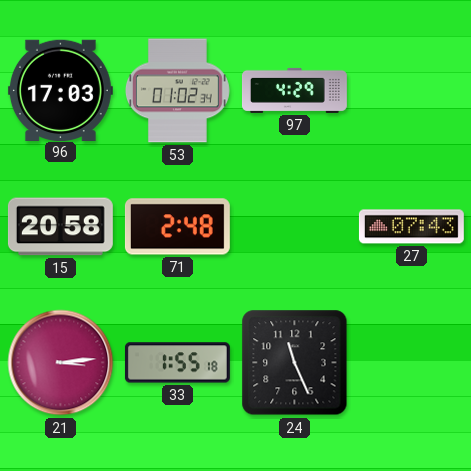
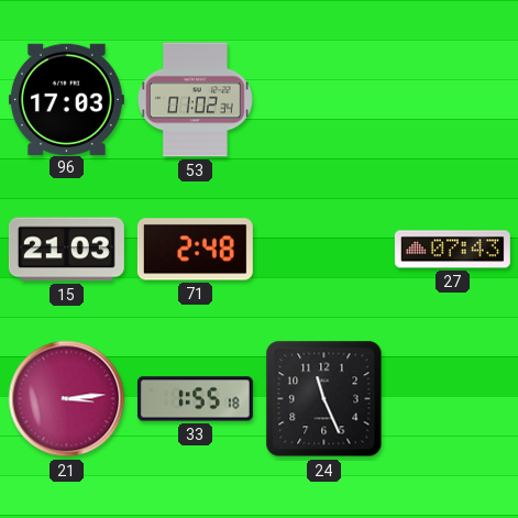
97: 4:29 -> none
15: 20:58 -> 21:03
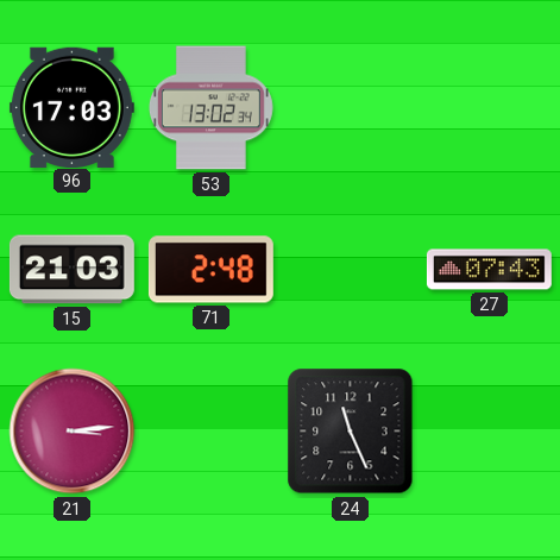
53: 01:02 -> 13:02
33: 1:55 -> none
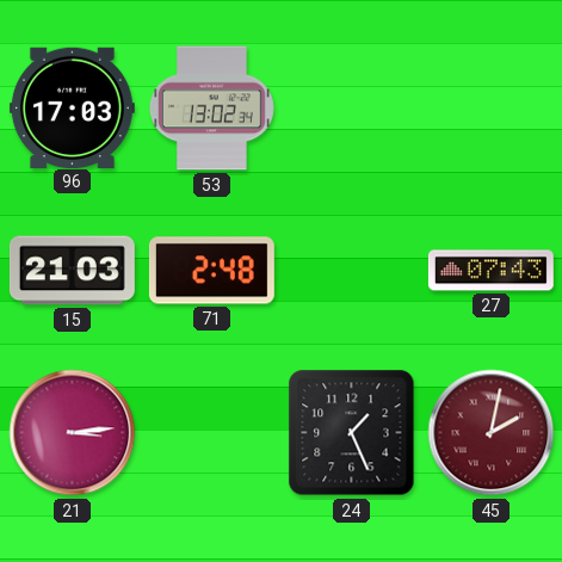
24: 11:26 -> 1:26
45: none -> 2:02
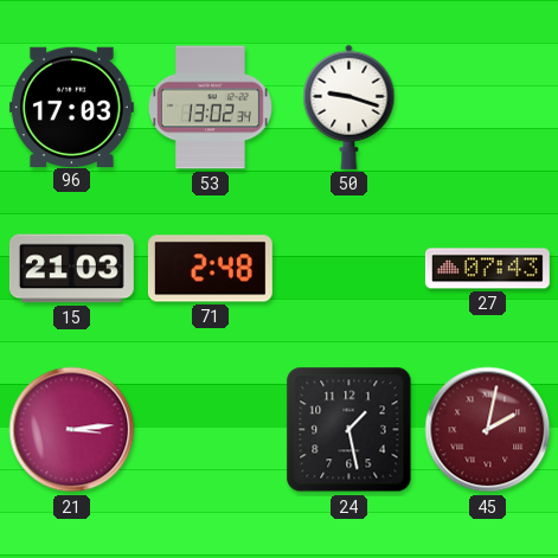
50: none -> 9:18
24: 1:26 -> 1:28
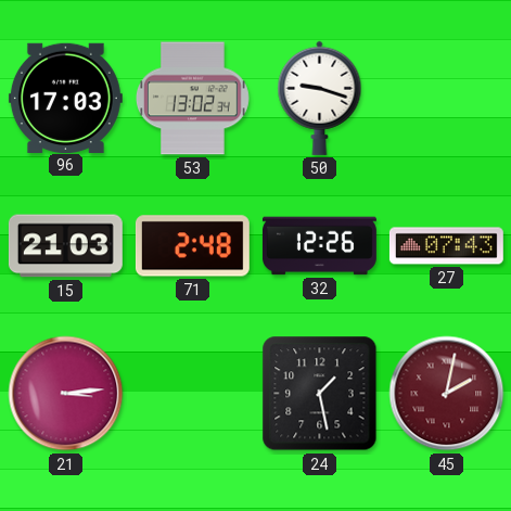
32: none -> 12:26
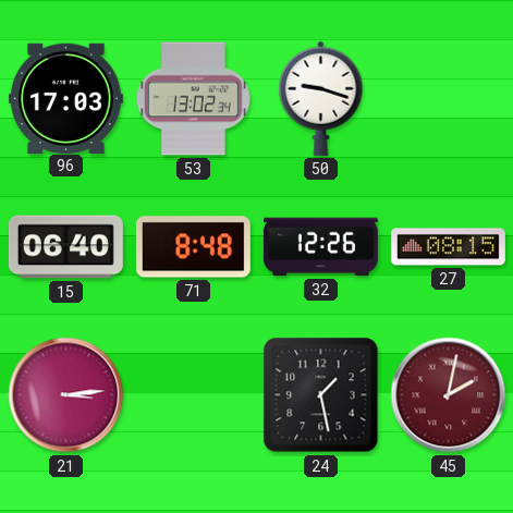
15: 21:03 -> 06:40
71: 2:48 -> 8:48
27: 07:43 -> 08:15
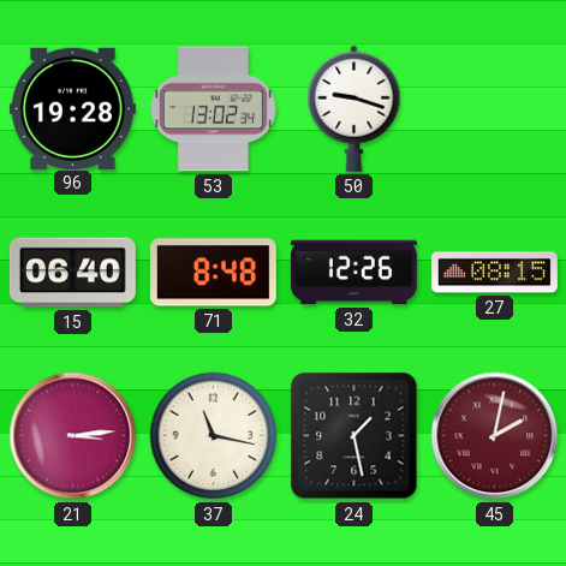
96: 17:03 -> 19:28
37: none -> 11:17
